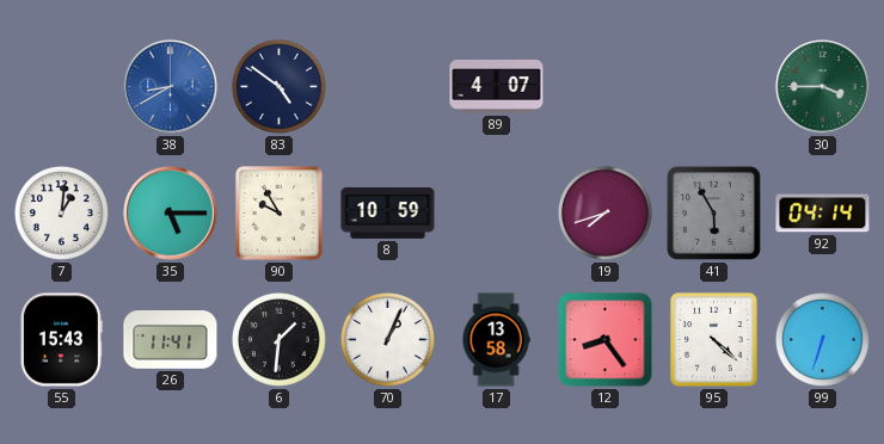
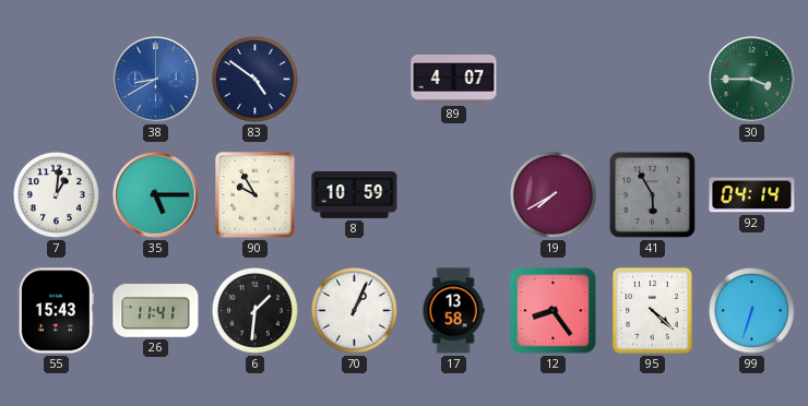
19: 7:42 -> 7:40
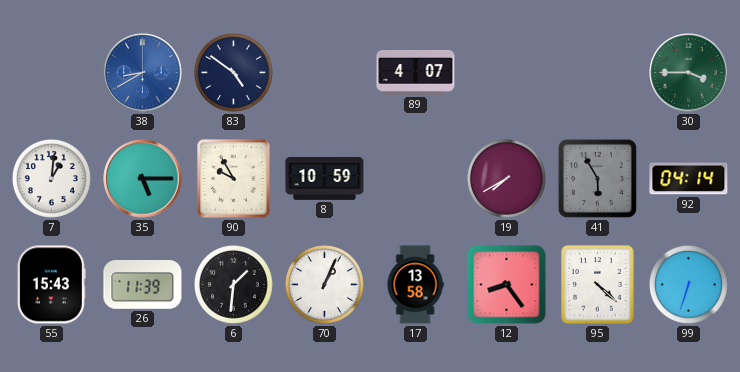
26: 11:41 -> 11:39
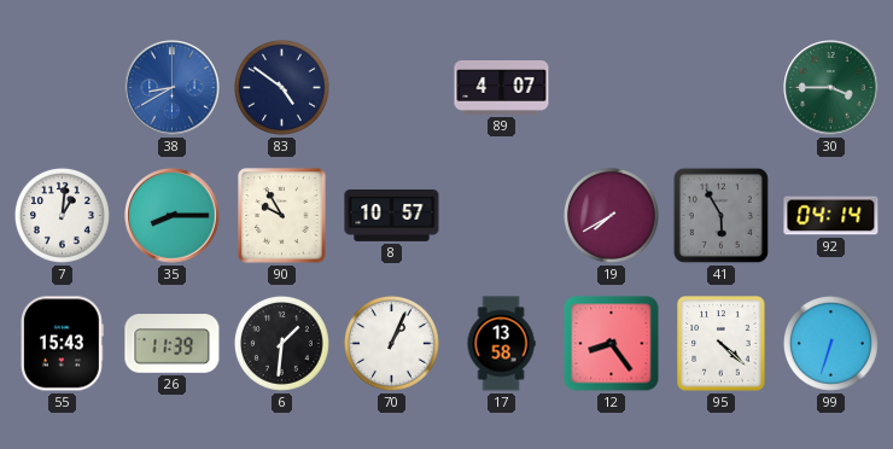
35: 5:15 -> 8:15
8: 10:59 -> 10:57
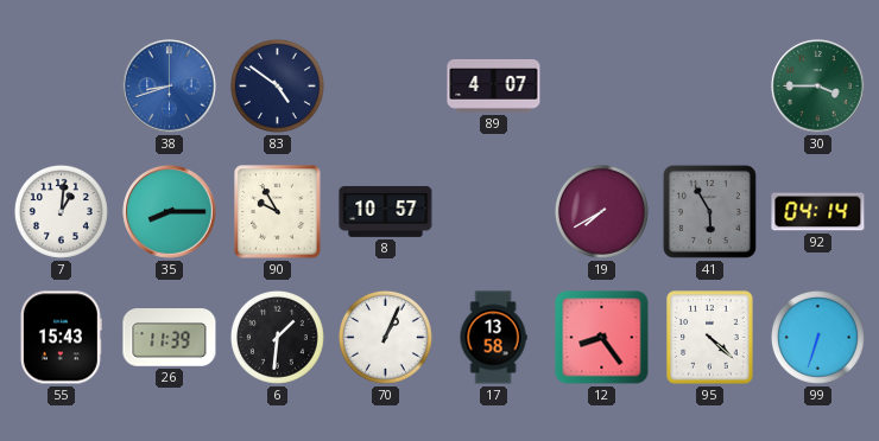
38: 8:40 -> 8:42
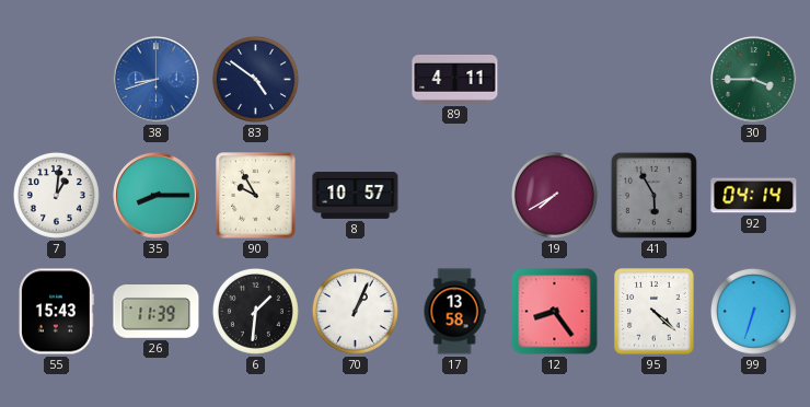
89: 4:07 -> 4:11
